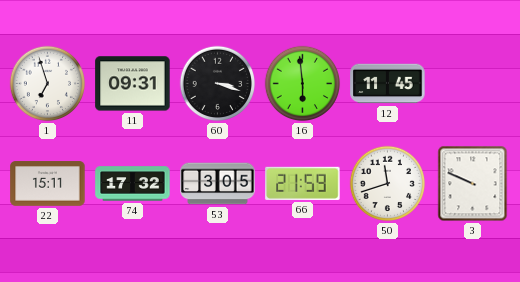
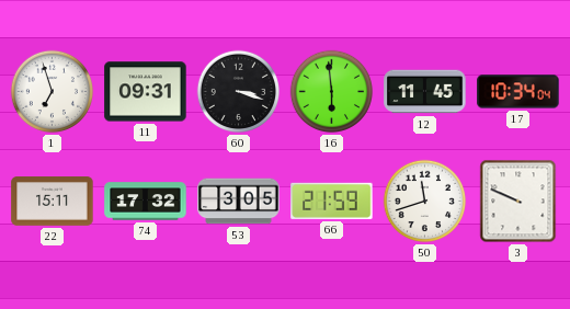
17: none -> 10:34
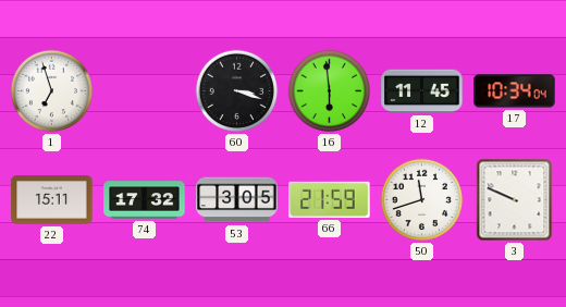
11: 09:31 -> none
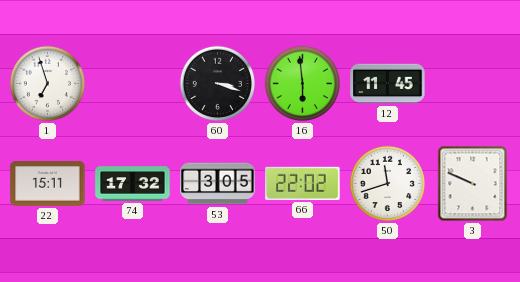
17: 10:34 -> none
66: 21:59 -> 22:02
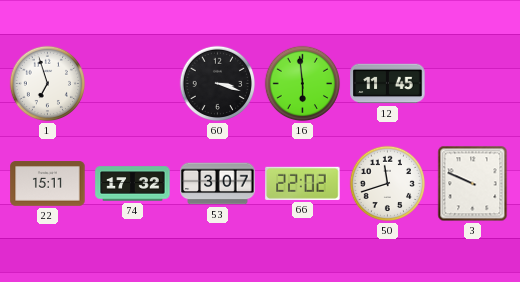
53: 3:05 -> 3:07
